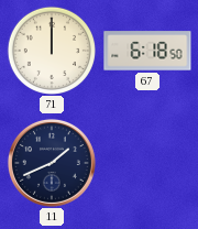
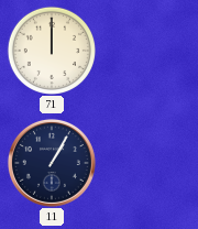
67: 6:18 -> none
11: 1:41 -> 1:05
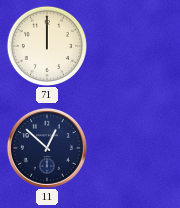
11: 1:05 -> 12:52
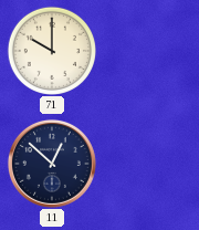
71: 12:00 -> 10:00
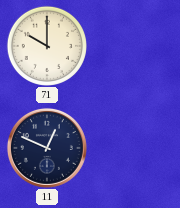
11: 12:52 -> 12:49
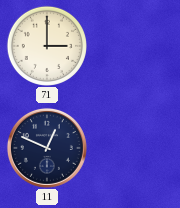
71: 10:00 -> 3:00
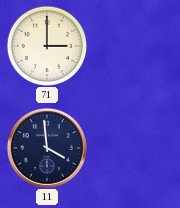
11: 12:49 -> 3:59
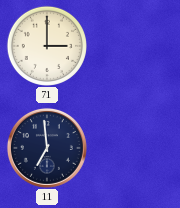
11: 3:59 -> 6:59
